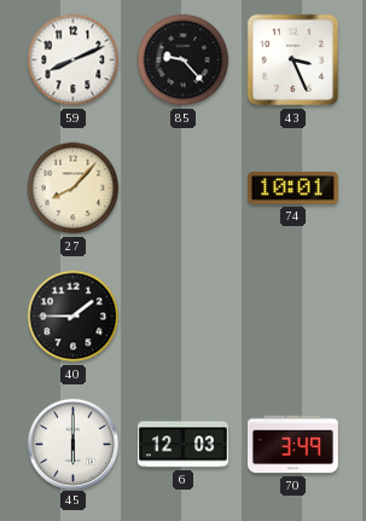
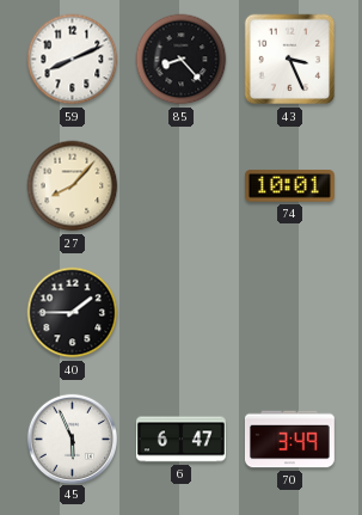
85: 9:23 -> 8:23
45: 6:00 -> 5:56
6: 12:03 -> 6:47
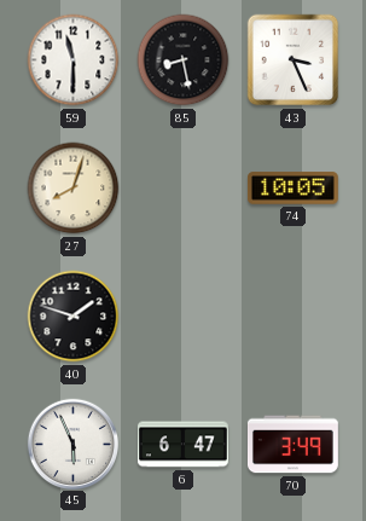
59: 8:11 -> 11:30
85: 8:23 -> 8:28
27: 8:07 -> 8:03
74: 10:01 -> 10:05
40: 1:45 -> 1:48
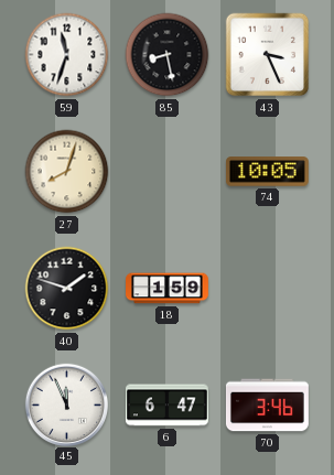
59: 11:30 -> 11:33
18: none -> 1:59
45: 5:56 -> 11:56
70: 3:49 -> 3:46
